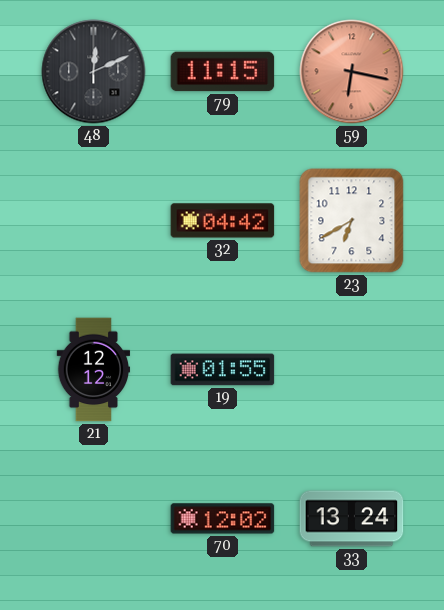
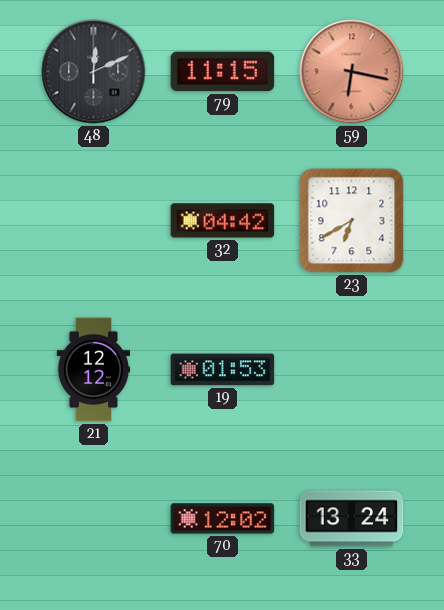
19: 01:55 -> 01:53
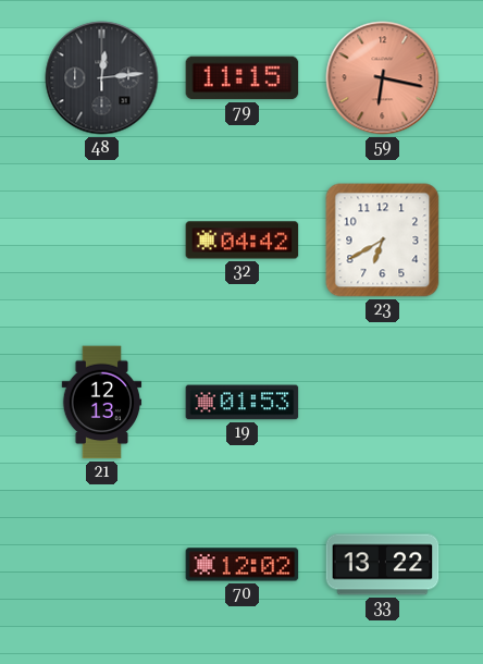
48: 12:11 -> 12:14
21: 12:12 -> 12:13
33: 13:24 -> 13:22
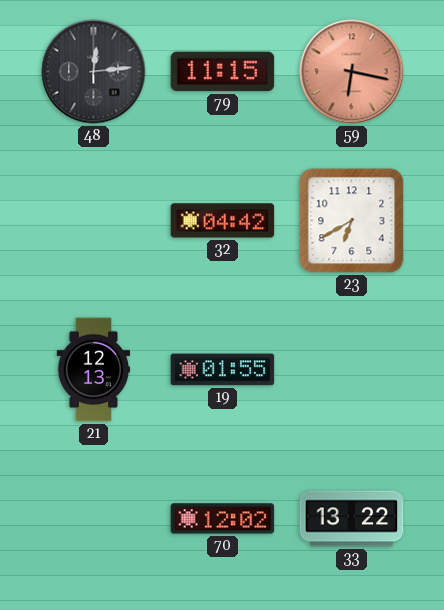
19: 01:53 -> 01:55
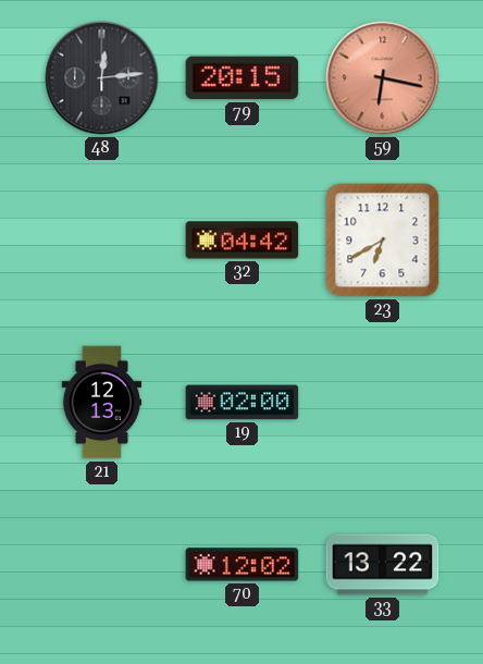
79: 11:15 -> 20:15
19: 01:55 -> 02:00
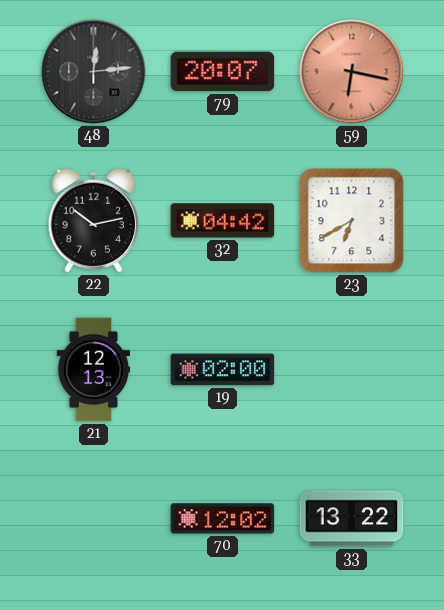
79: 20:15 -> 20:07
22: none -> 10:13
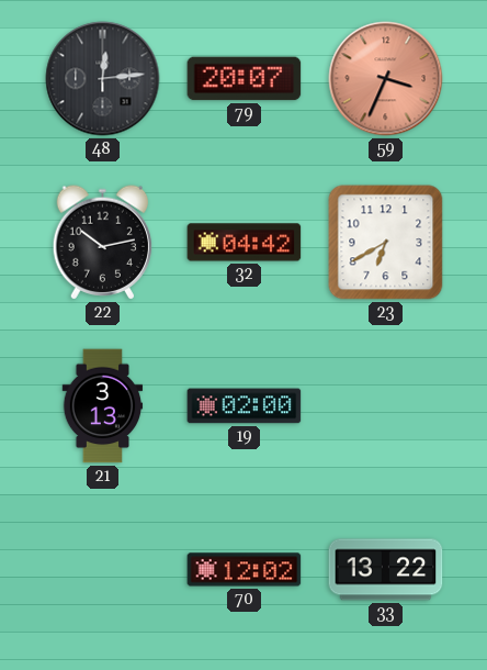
59: 6:17 -> 3:34
21: 12:13 -> 3:13
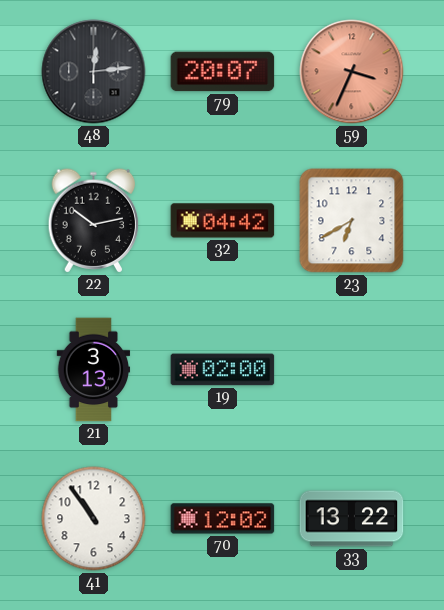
41: none -> 10:54
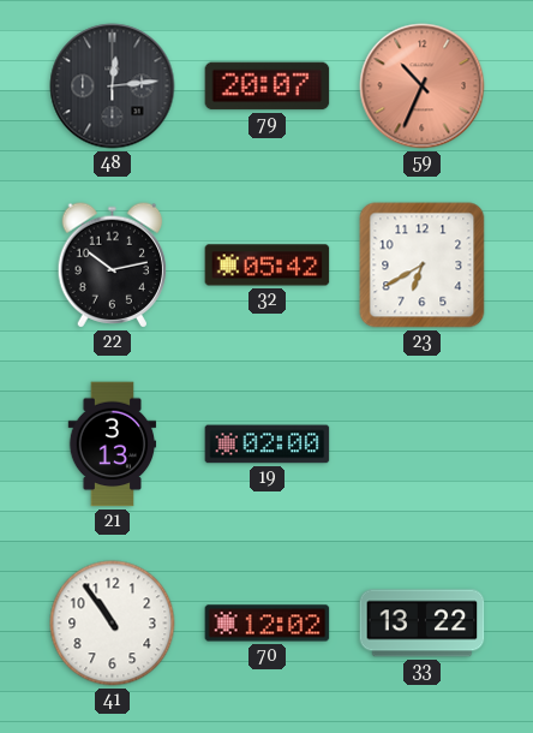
59: 3:34 -> 10:34
32: 04:42 -> 05:42
